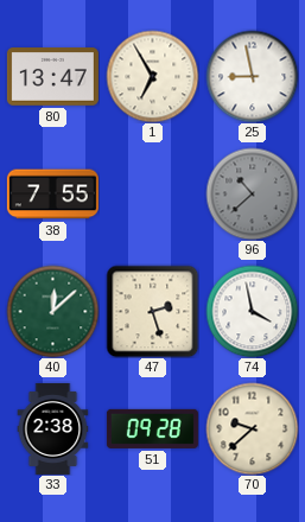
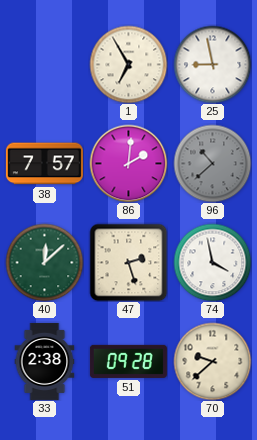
80: 13:47 -> none
38: 7:55 -> 7:57
86: none -> 2:01
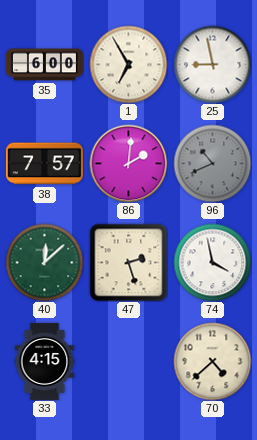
35: none -> 6:00
96: 10:38 -> 10:41
33: 2:38 -> 4:15
51: 09:28 -> none
70: 9:38 -> 4:38
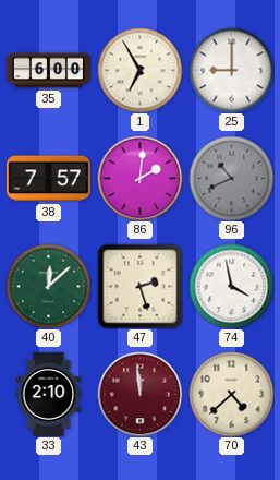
25: 8:58 -> 9:00
33: 4:15 -> 2:10
43: none -> 11:59
